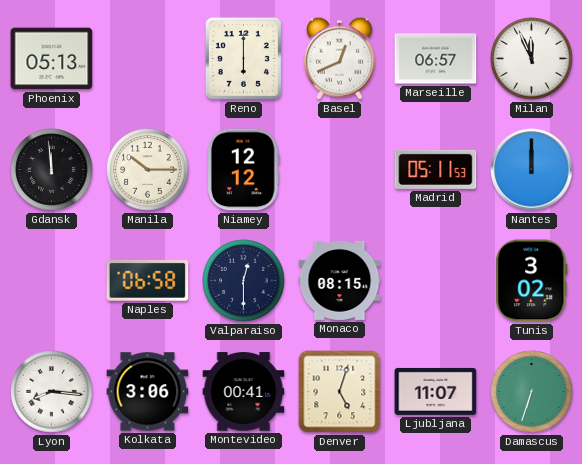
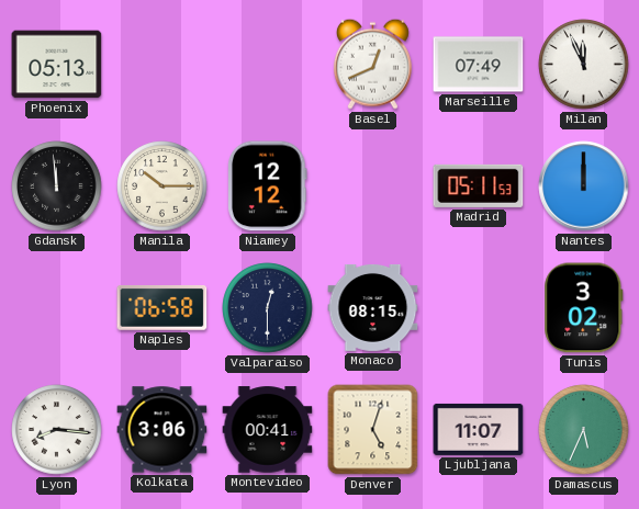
Reno: 6:00 -> none
Marseille: 06:57 -> 07:49
Damascus: 6:33 -> 5:34
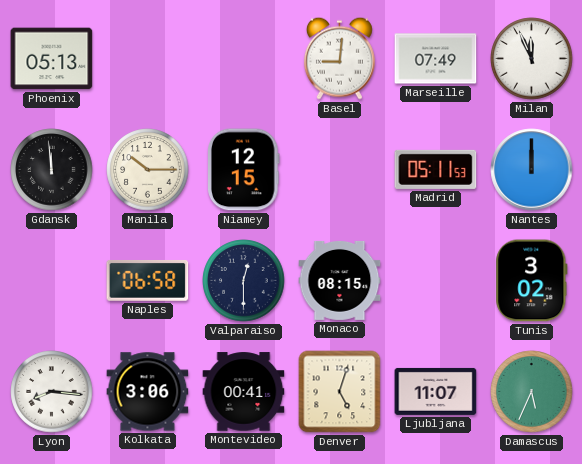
Basel: 12:41 -> 9:01
Niamey: 12:12 -> 12:15
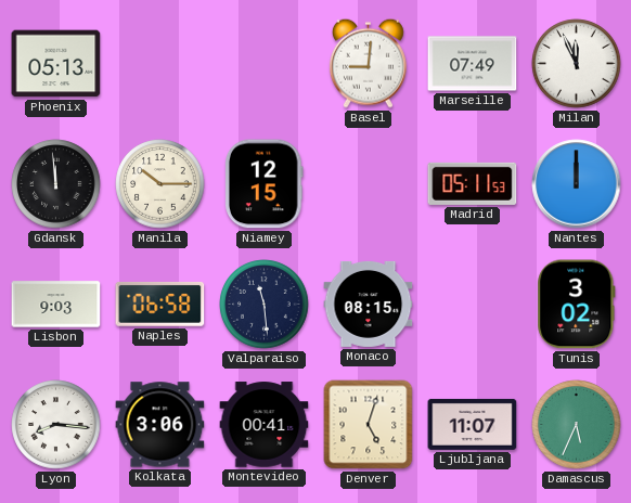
Lisbon: none -> 9:03
Valparaiso: 12:30 -> 11:29
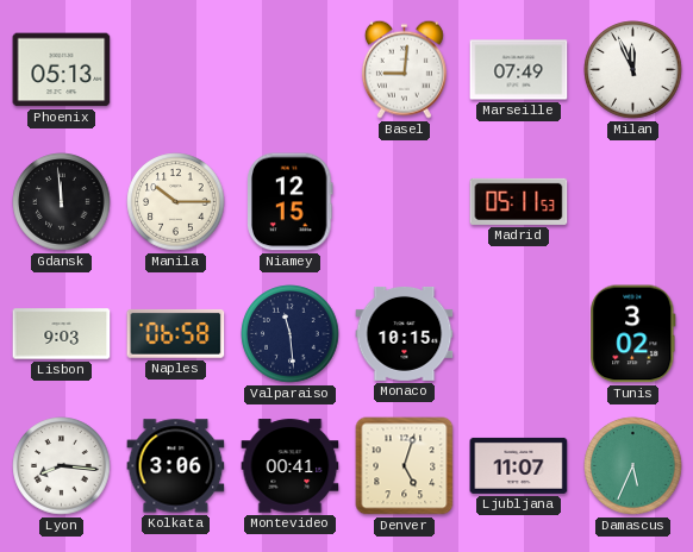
Nantes: 12:00 -> none
Monaco: 08:15 -> 10:15
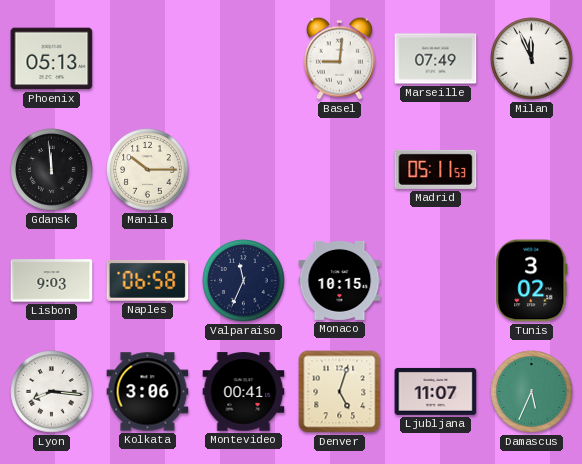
Niamey: 12:15 -> none
Valparaiso: 11:29 -> 11:34
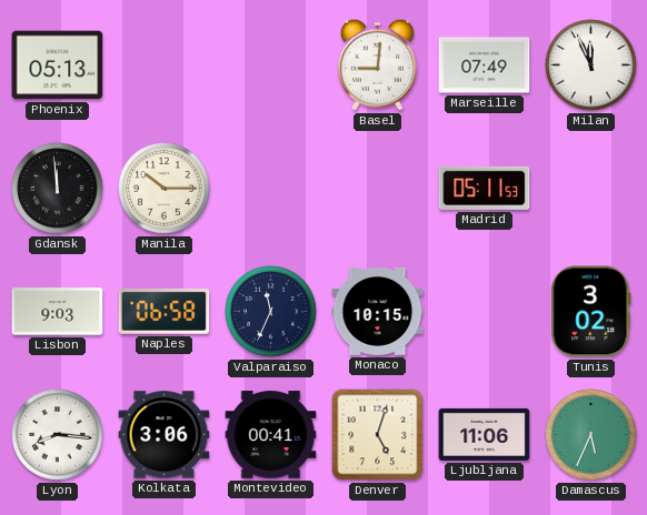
Ljubljana: 11:07 -> 11:06
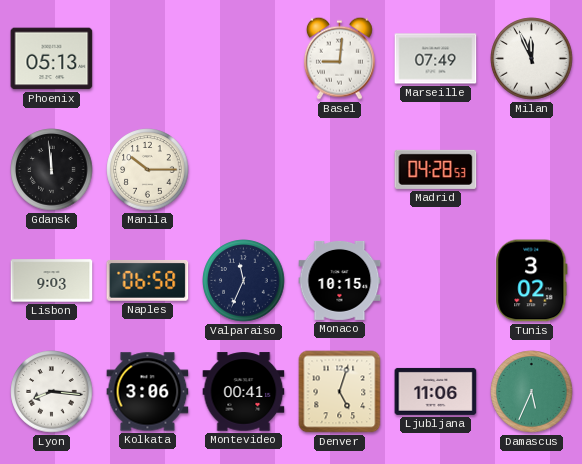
Madrid: 05:11 -> 04:28
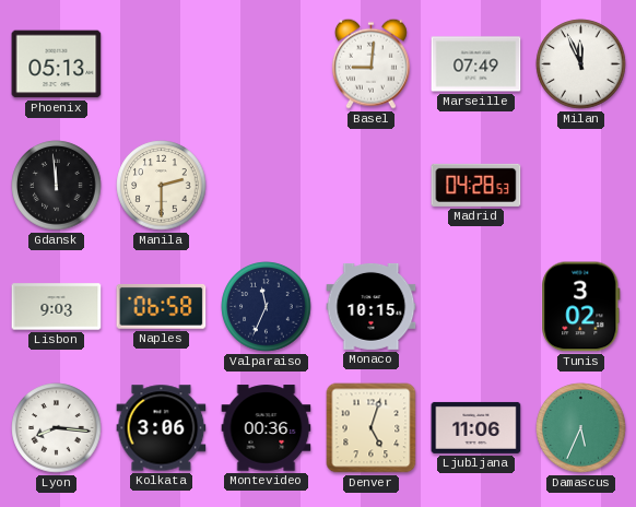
Manila: 10:15 -> 2:30
Montevideo: 00:41 -> 00:36
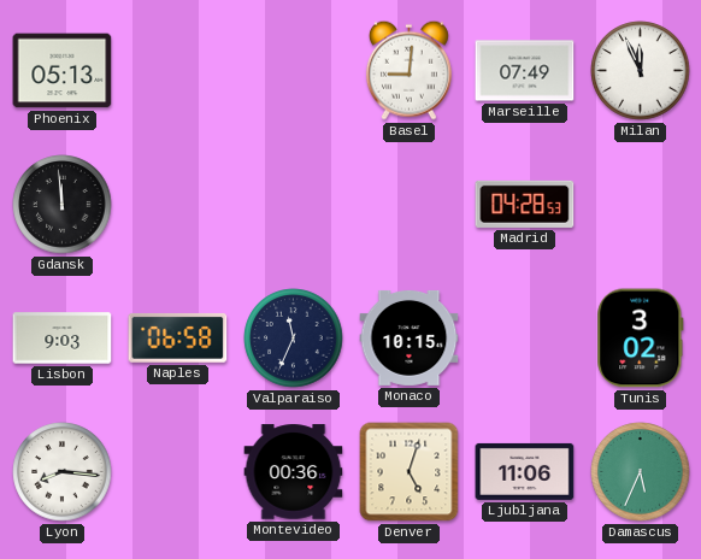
Manila: 2:30 -> none
Kolkata: 3:06 -> none
